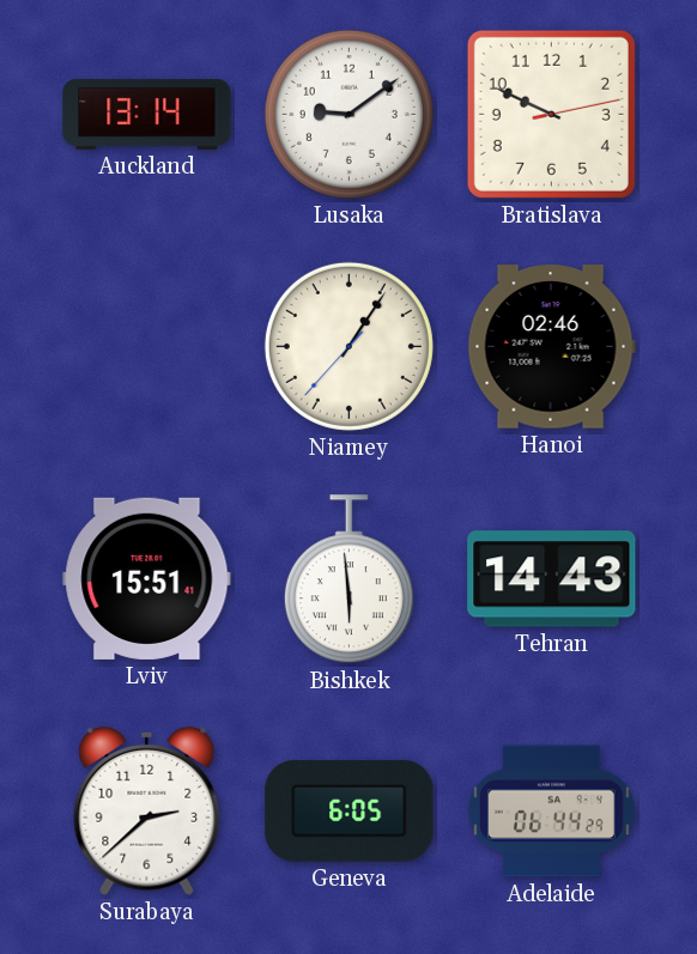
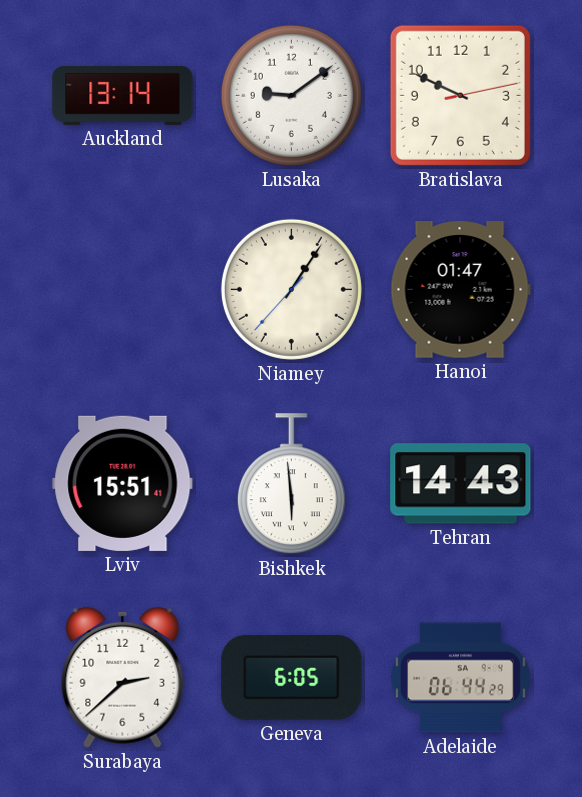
Hanoi: 02:46 -> 01:47
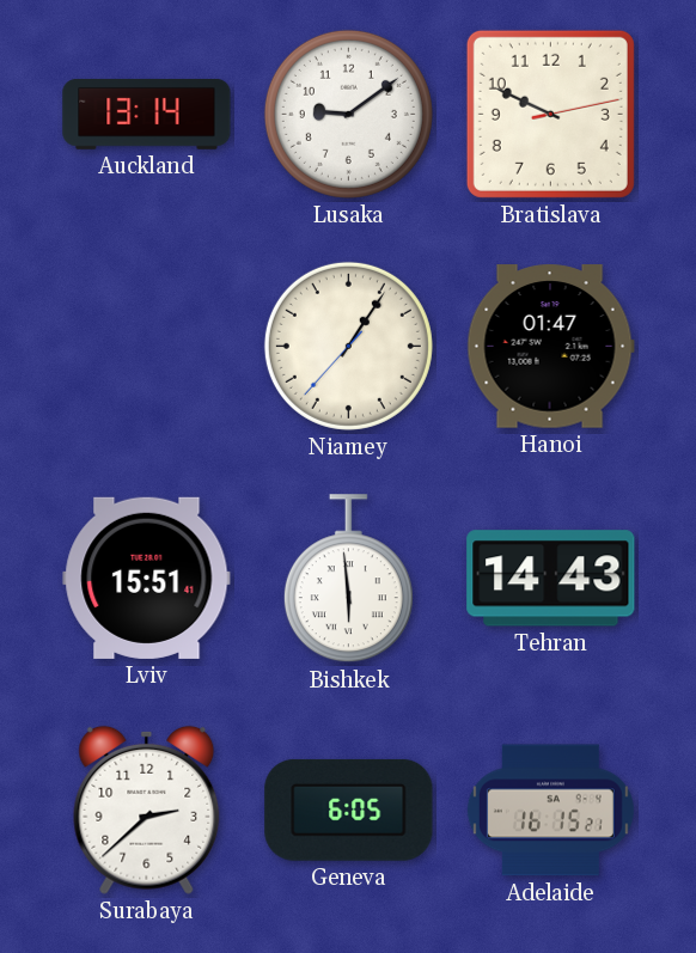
Adelaide: 06:44 -> 16:15
